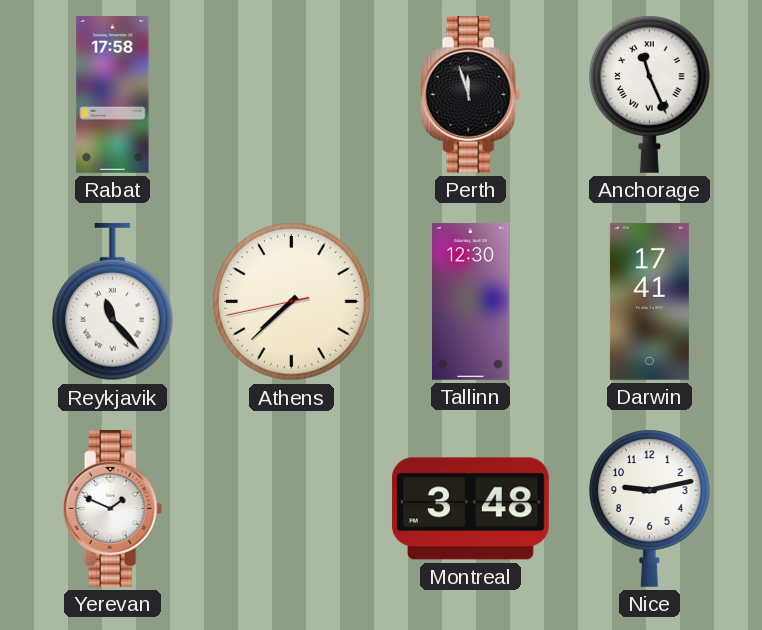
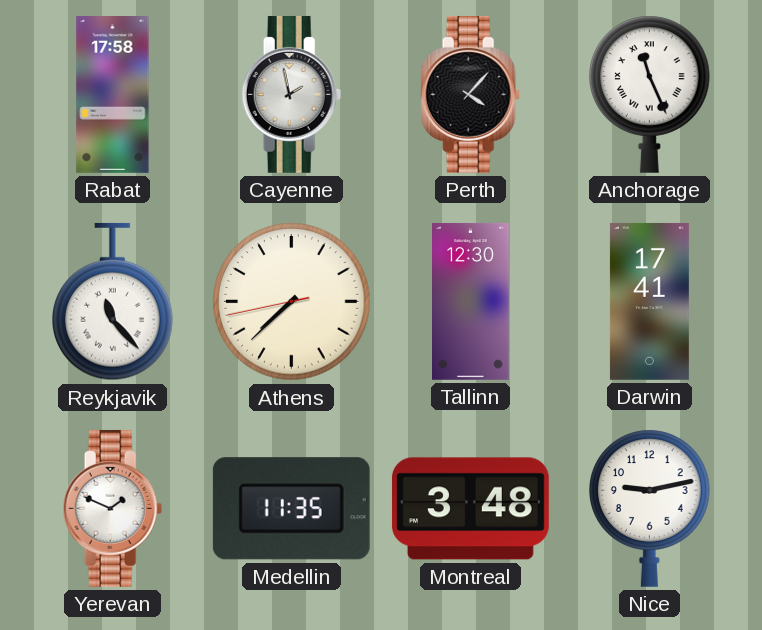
Cayenne: none -> 1:58
Perth: 11:57 -> 4:07
Medellin: none -> 11:35
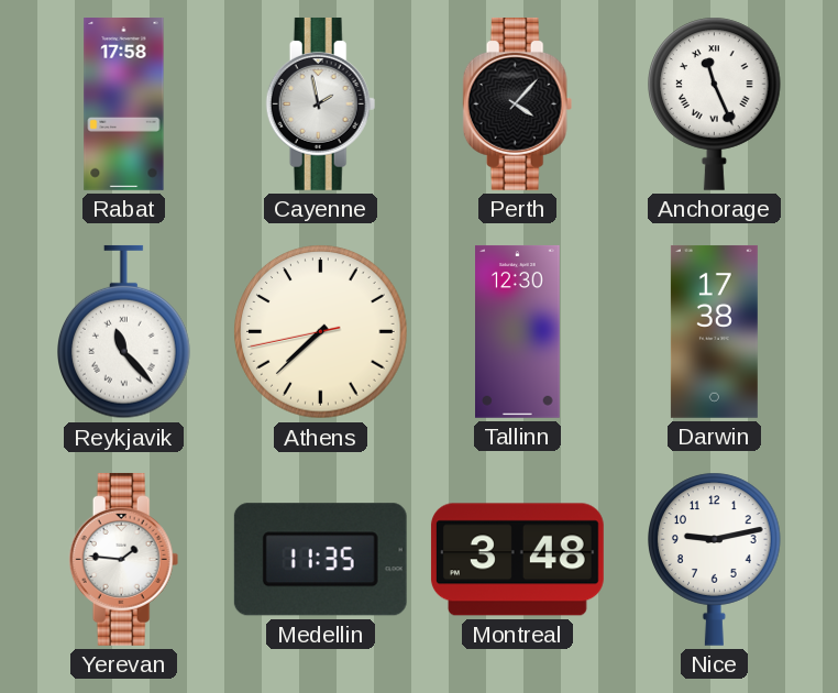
Darwin: 17:41 -> 17:38
Yerevan: 1:49 -> 1:46
